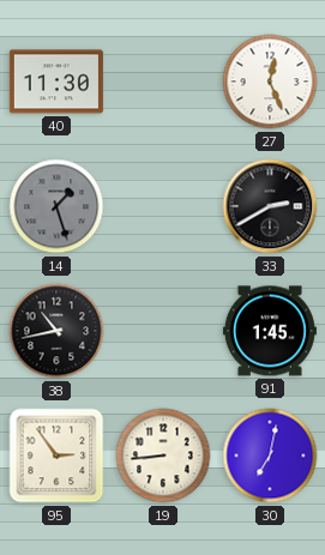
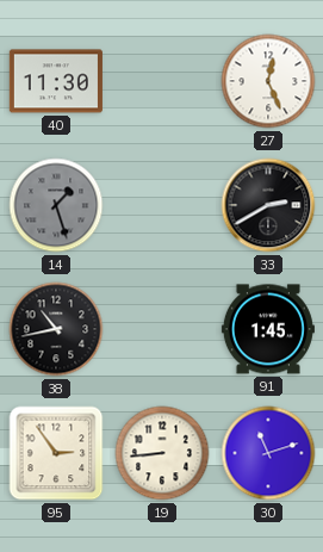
30: 7:02 -> 11:12
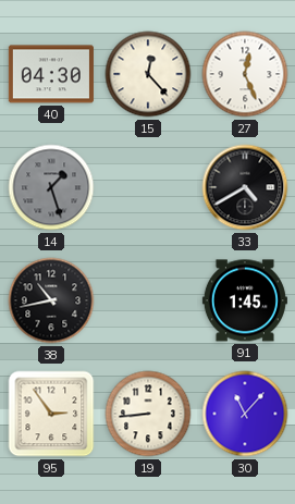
40: 11:30 -> 04:30
15: none -> 12:23
33: 2:40 -> 4:40
30: 11:12 -> 11:07
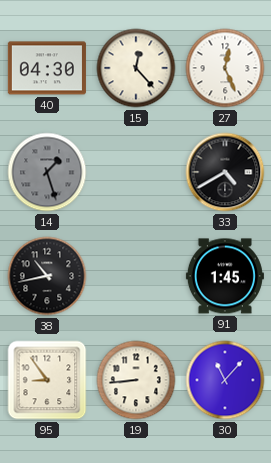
95: 2:54 -> 8:54
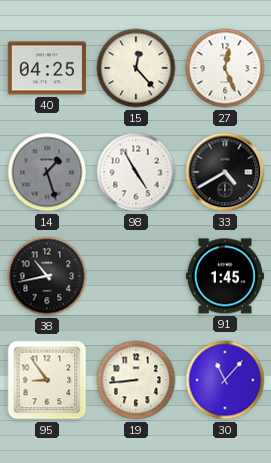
40: 04:30 -> 04:25
98: none -> 4:55
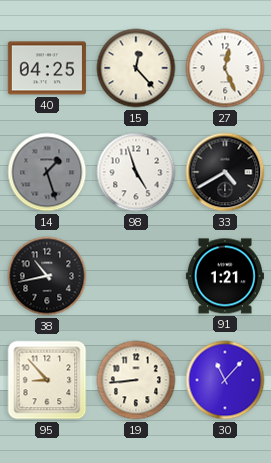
98: 4:55 -> 4:57
91: 1:45 -> 1:21
95: 8:54 -> 8:53
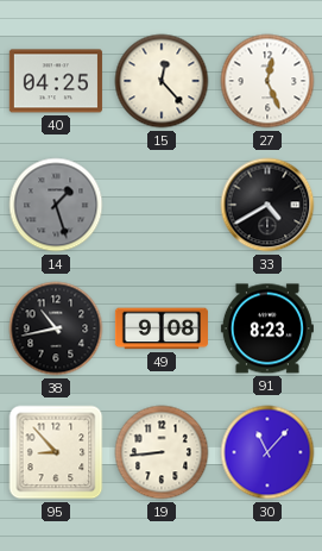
98: 4:57 -> none
49: none -> 9:08
91: 1:21 -> 8:23
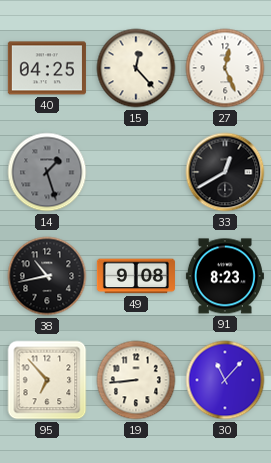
33: 4:40 -> 12:40
95: 8:53 -> 6:53
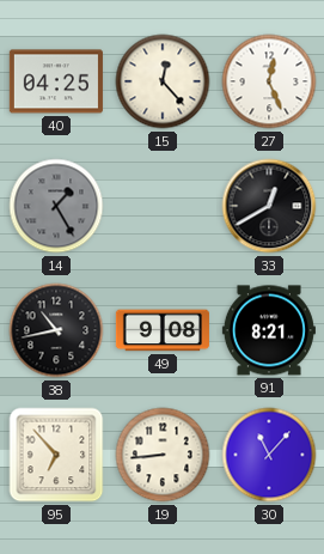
14: 1:27 -> 1:25
91: 8:23 -> 8:21
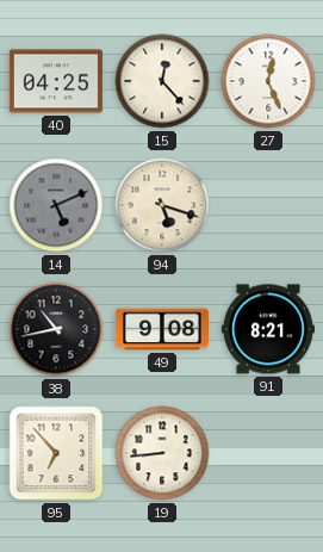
14: 1:25 -> 5:11
94: none -> 5:18
33: 12:40 -> none
30: 11:07 -> none
